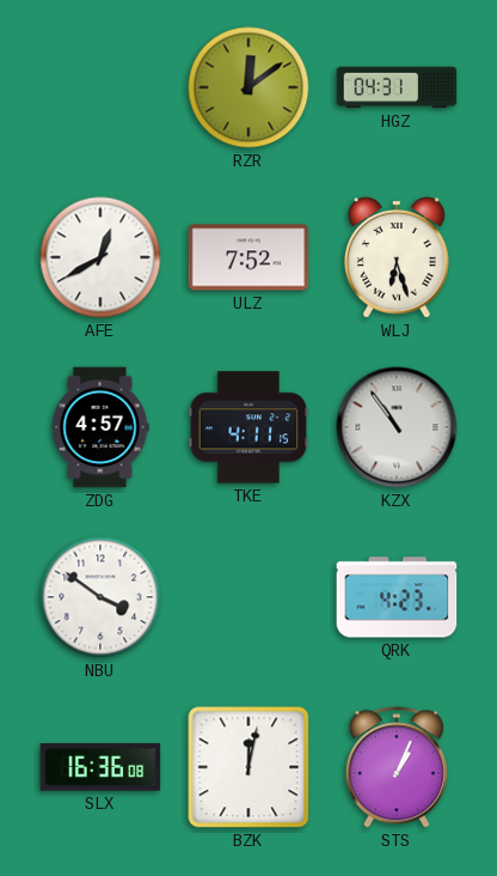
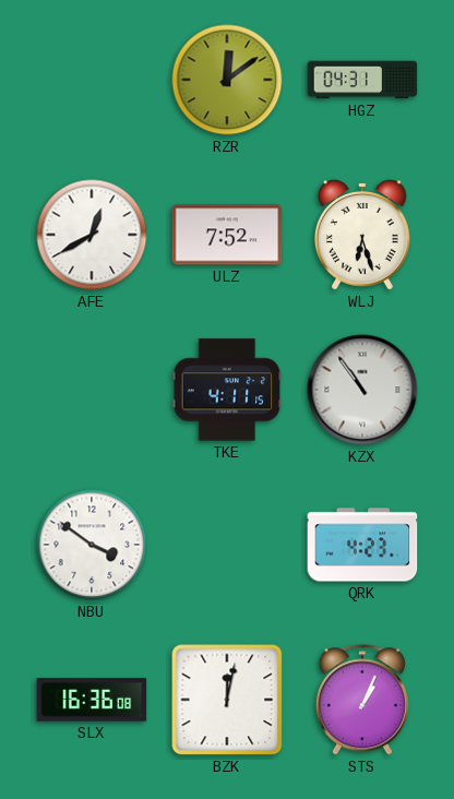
ZDG: 4:57 -> none
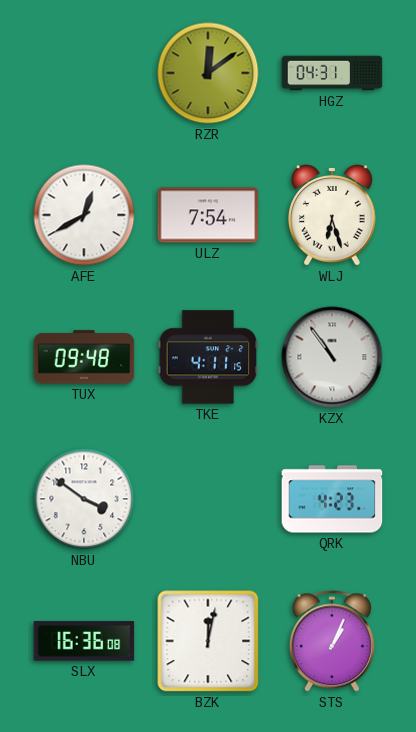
ULZ: 7:52 -> 7:54
TUX: none -> 09:48
